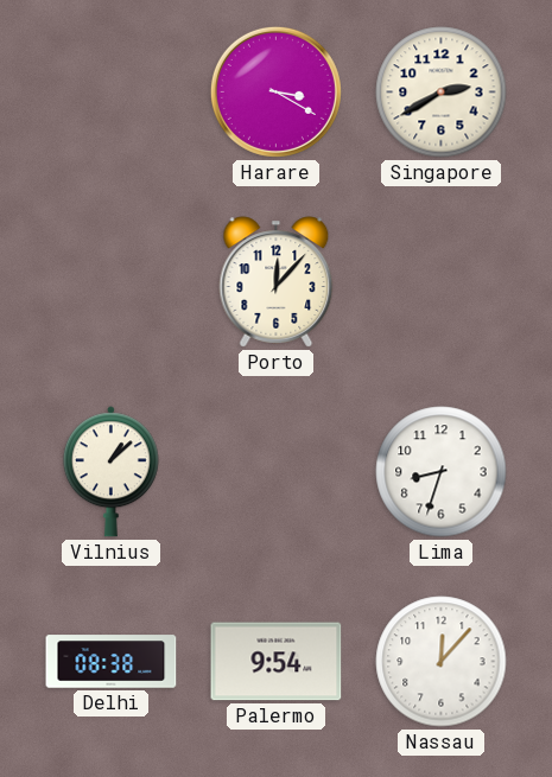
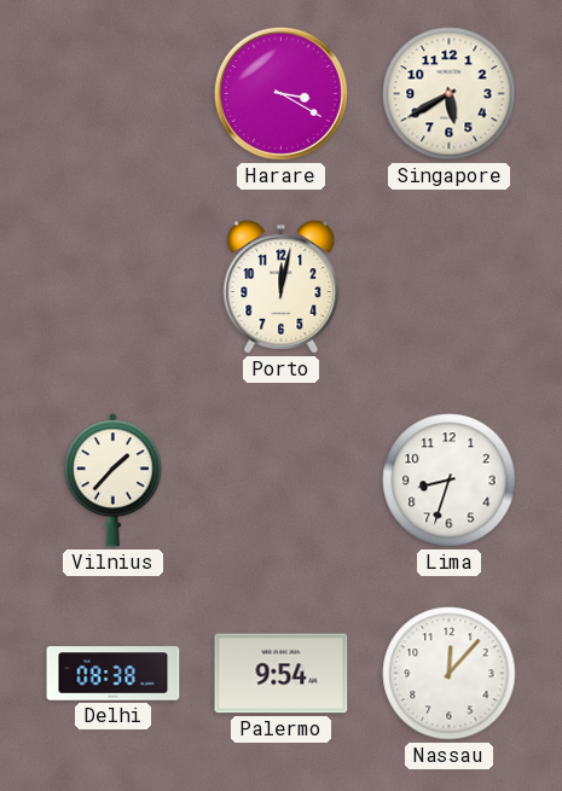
Singapore: 2:40 -> 5:40
Porto: 12:07 -> 12:02
Vilnius: 1:08 -> 1:37
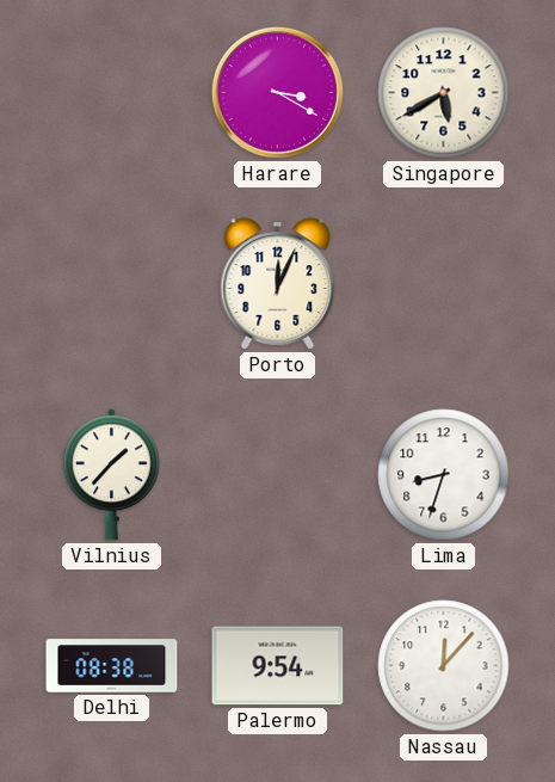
Porto: 12:02 -> 12:04
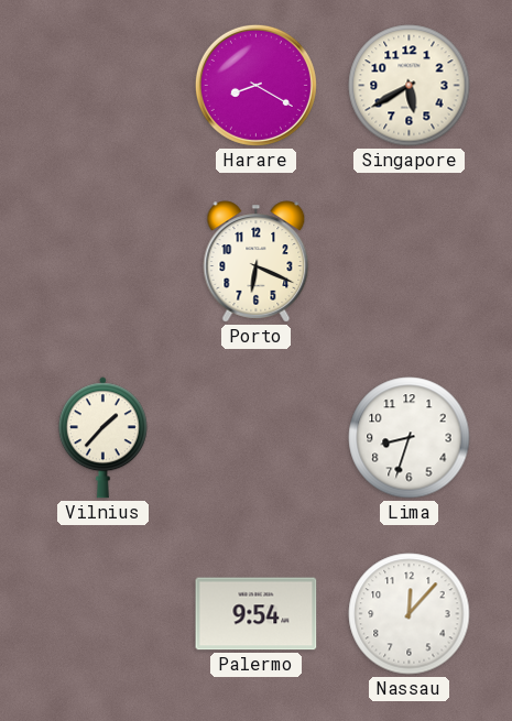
Harare: 3:20 -> 8:20
Porto: 12:04 -> 6:19
Delhi: 08:38 -> none
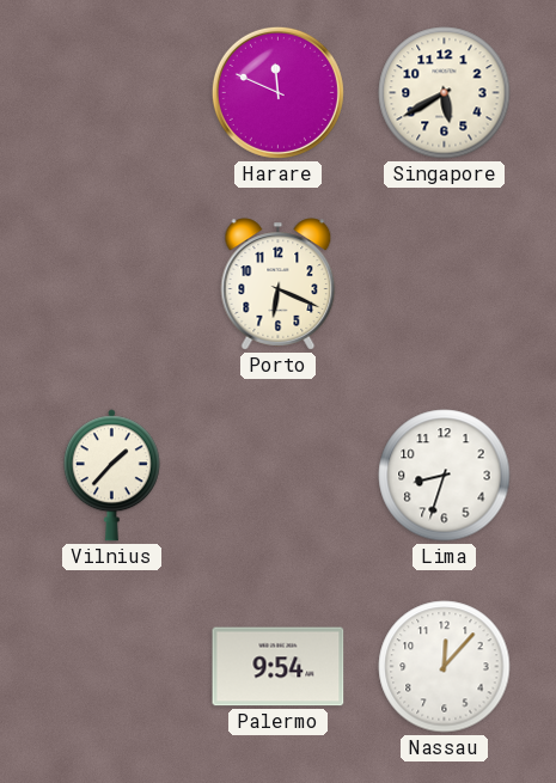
Harare: 8:20 -> 11:49
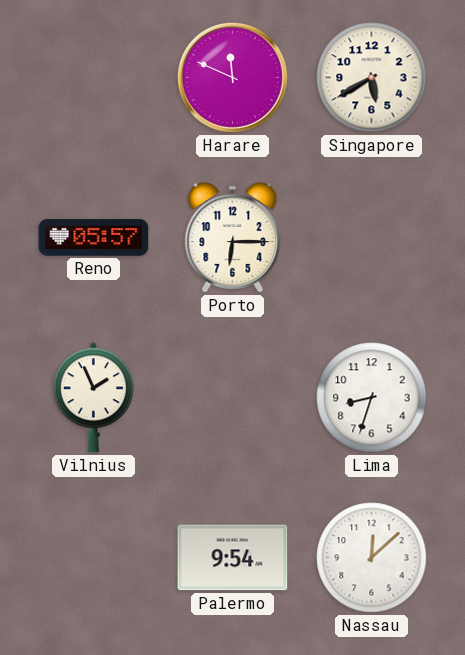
Reno: none -> 05:57
Porto: 6:19 -> 6:15
Vilnius: 1:37 -> 1:56
Nassau: 12:07 -> 12:08
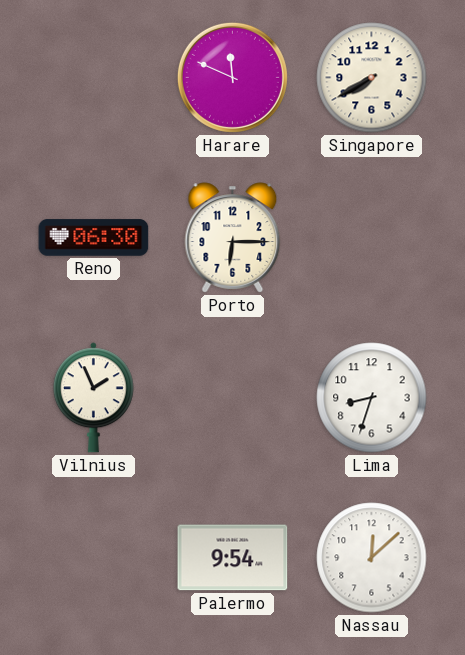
Singapore: 5:40 -> 7:40
Reno: 05:57 -> 06:30
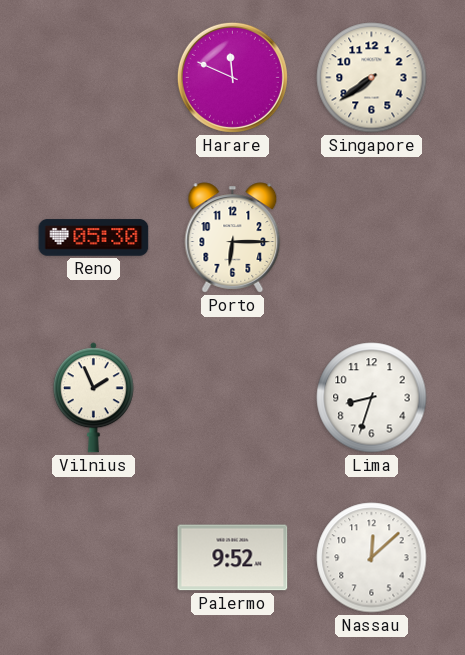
Singapore: 7:40 -> 7:39
Reno: 06:30 -> 05:30
Palermo: 9:54 -> 9:52
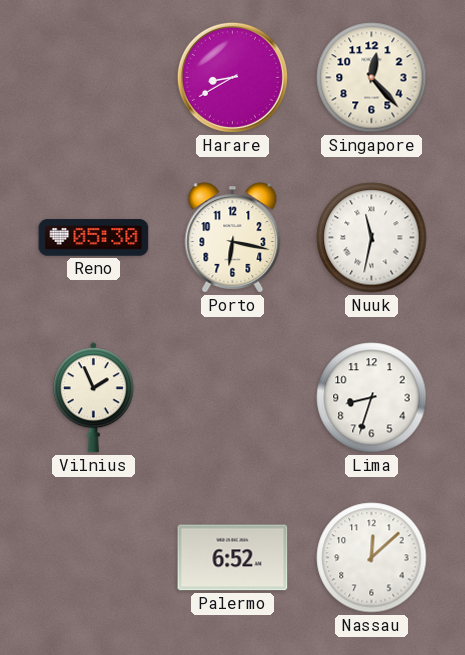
Harare: 11:49 -> 8:40
Singapore: 7:39 -> 12:23
Porto: 6:15 -> 6:17
Nuuk: none -> 11:32
Palermo: 9:52 -> 6:52
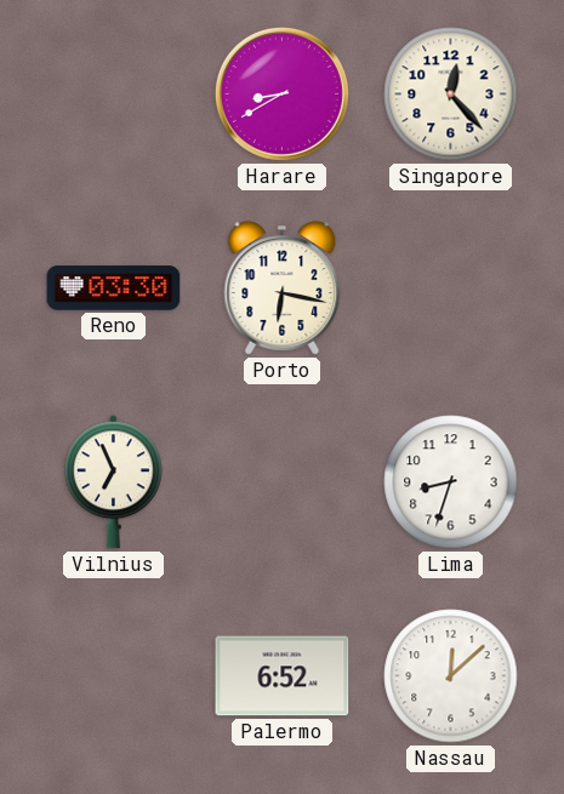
Reno: 05:30 -> 03:30
Nuuk: 11:32 -> none
Vilnius: 1:56 -> 6:56
